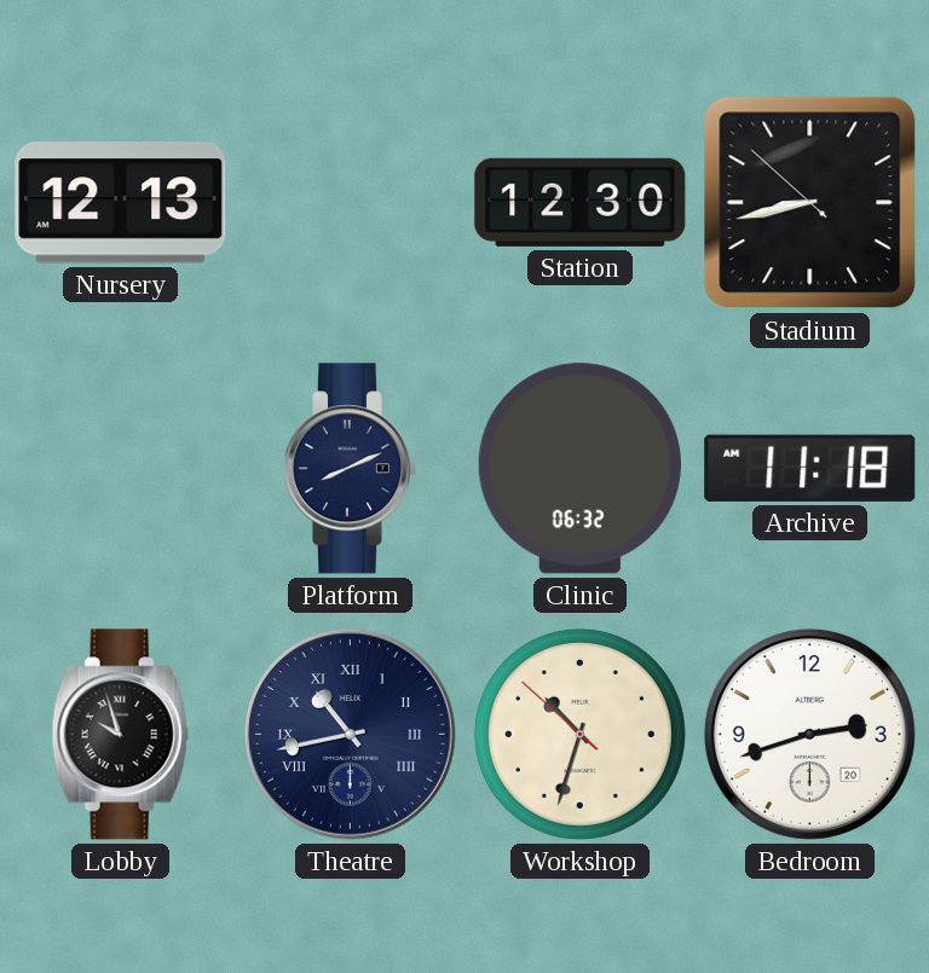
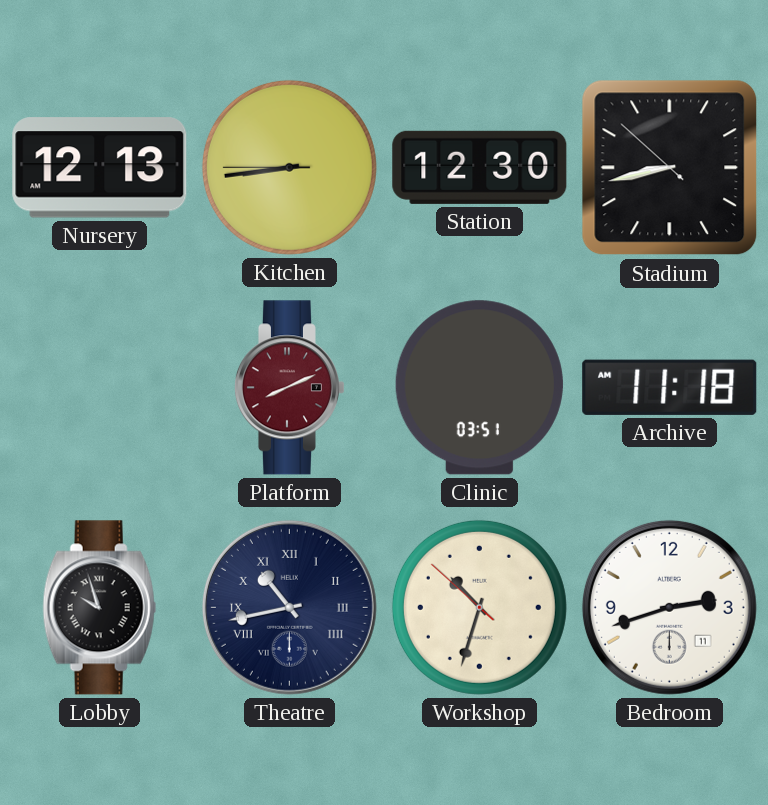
Kitchen: none -> 8:43
Platform dial: navy -> burgundy
Clinic: 06:32 -> 03:51
Bedroom date: 20 -> 11
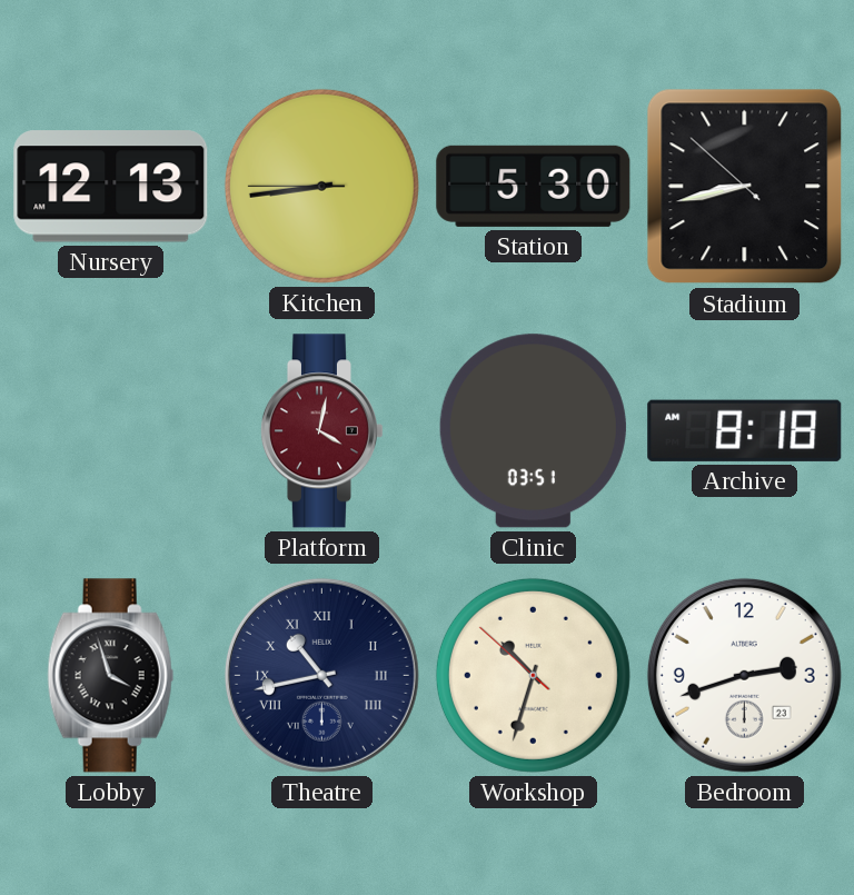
Station: 12:30 -> 5:30
Platform: 8:11 -> 4:02
Archive: 11:18 -> 8:18
Lobby: 9:57 -> 3:57
Bedroom date: 11 -> 23
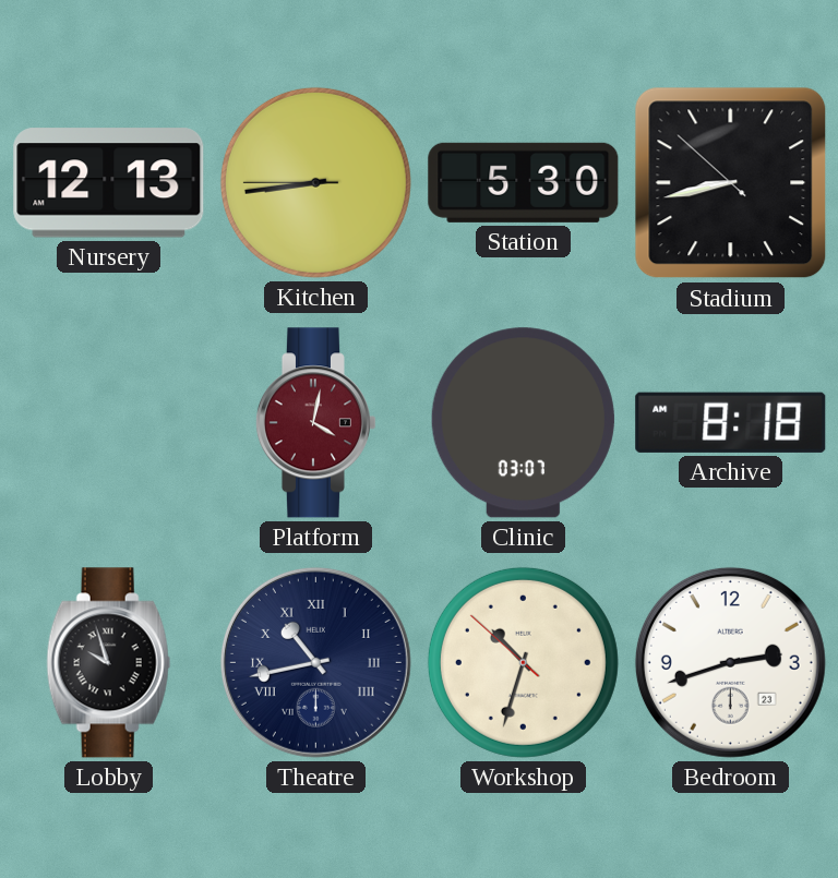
Clinic: 03:51 -> 03:07
Lobby: 3:57 -> 9:57
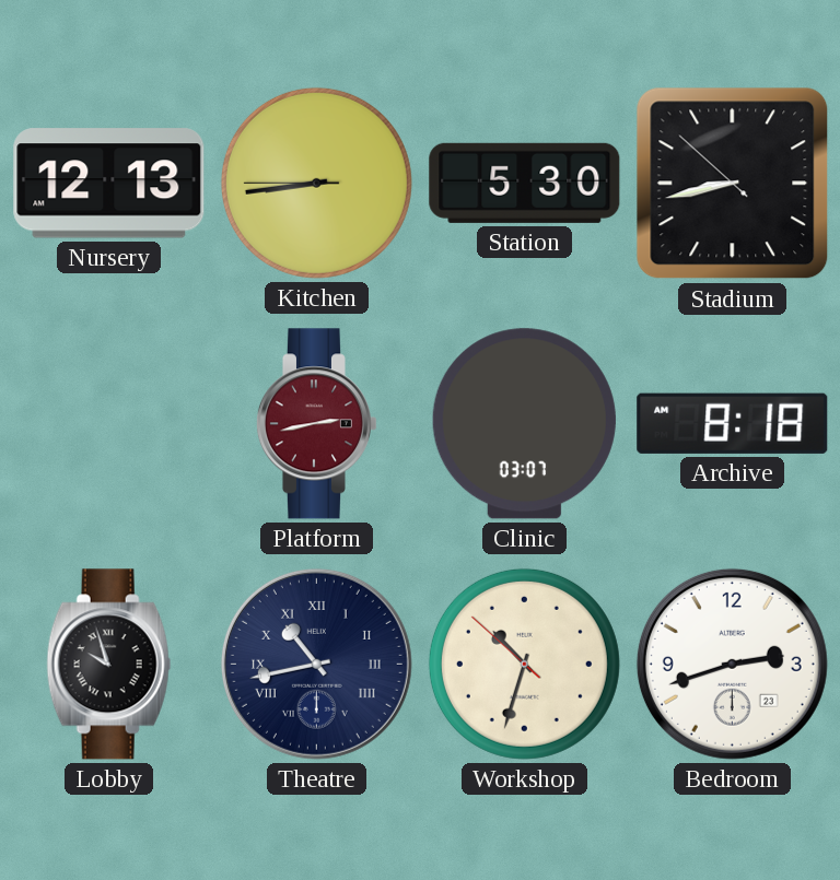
Platform: 4:02 -> 2:43
